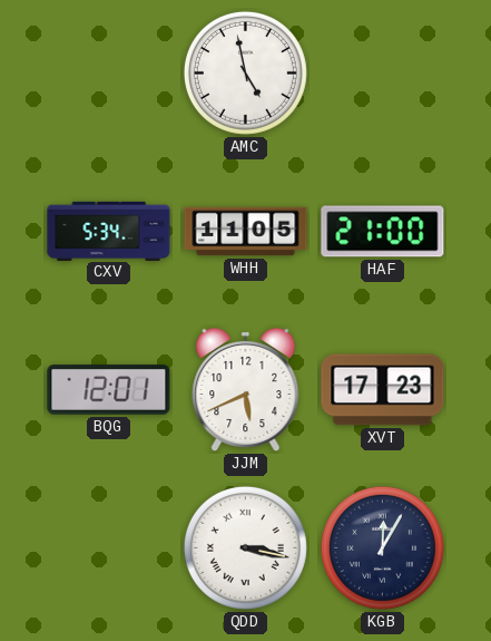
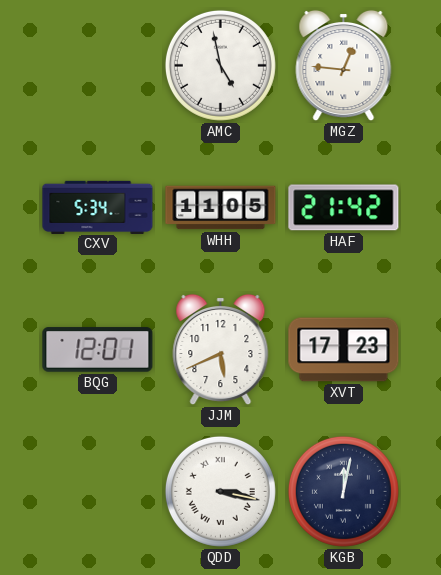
MGZ: none -> 12:46
HAF: 21:00 -> 21:42
KGB: 12:05 -> 12:02
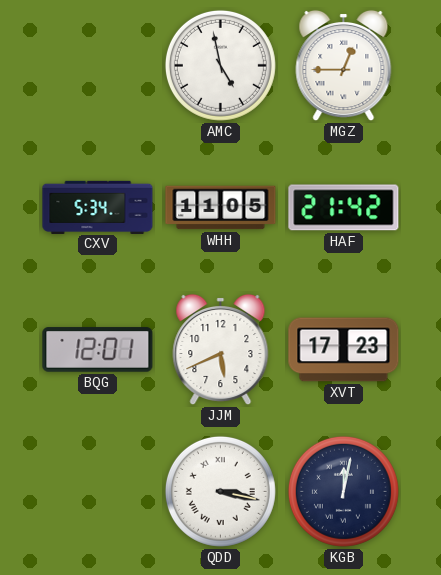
MGZ: 12:46 -> 12:45
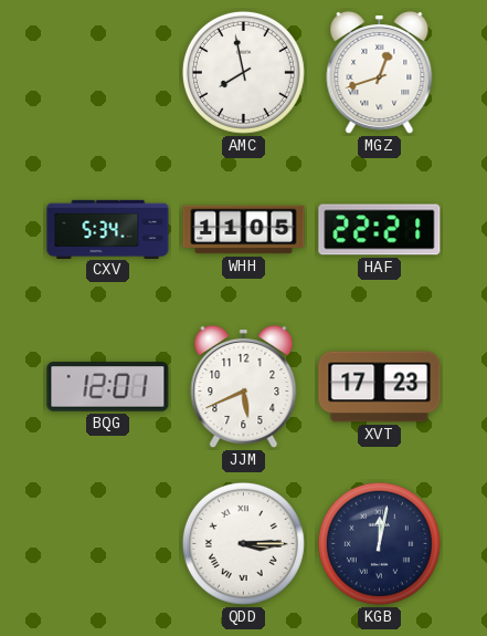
AMC: 4:58 -> 7:58
MGZ: 12:45 -> 12:42
HAF: 21:42 -> 22:21
QDD: 3:17 -> 3:15
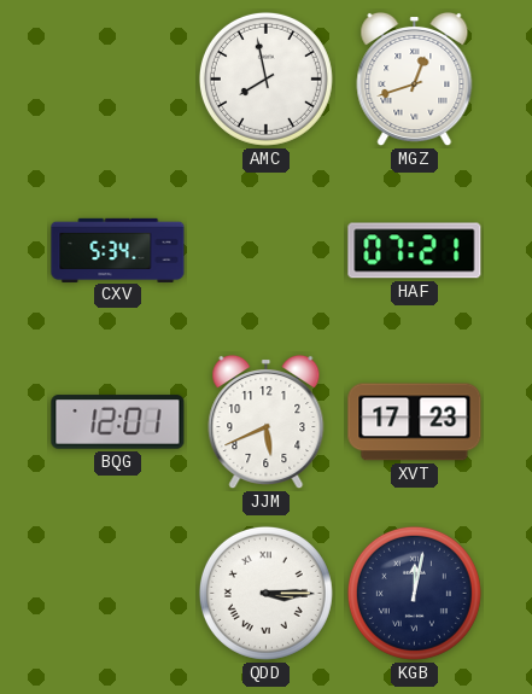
WHH: 11:05 -> none
HAF: 22:21 -> 07:21
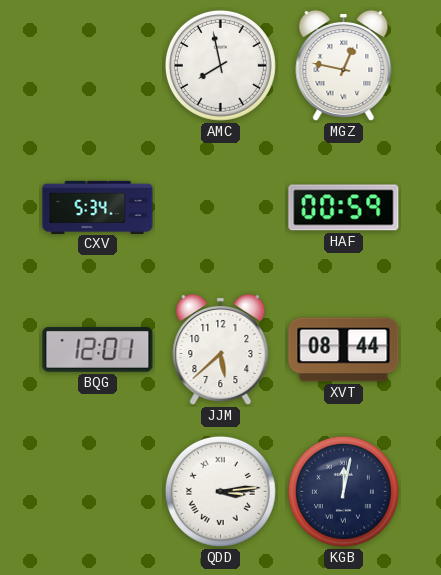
MGZ: 12:42 -> 12:47
HAF: 07:21 -> 00:59
JJM: 5:41 -> 5:38
XVT: 17:23 -> 08:44
QDD: 3:15 -> 3:14
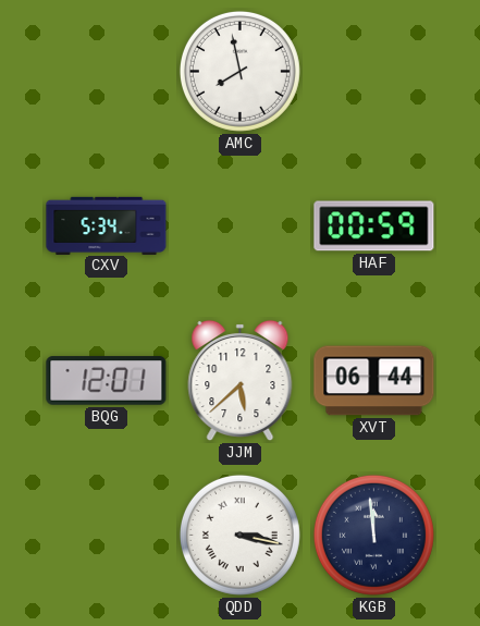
MGZ: 12:47 -> none
XVT: 08:44 -> 06:44
QDD: 3:14 -> 3:17
KGB: 12:02 -> 11:59
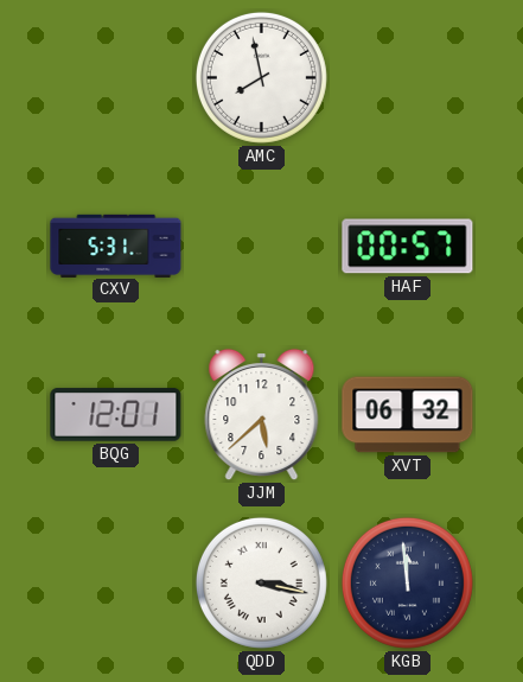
CXV: 5:34 -> 5:31
HAF: 00:59 -> 00:57
XVT: 06:44 -> 06:32
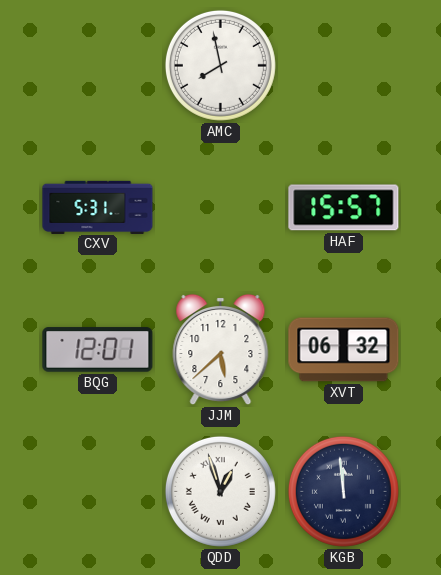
HAF: 00:57 -> 15:57
QDD: 3:17 -> 12:57
